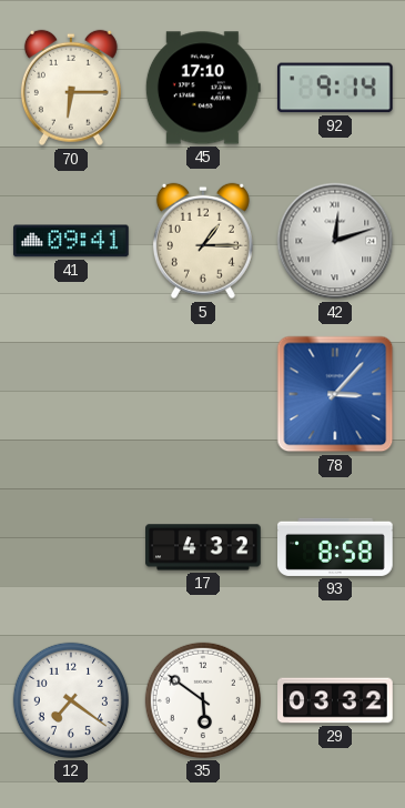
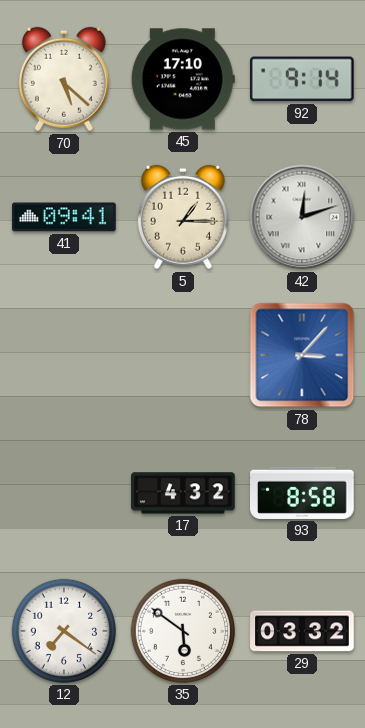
70: 6:15 -> 5:22
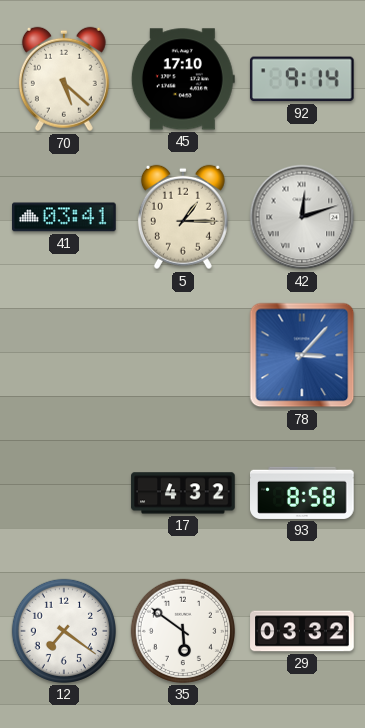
41: 09:41 -> 03:41
